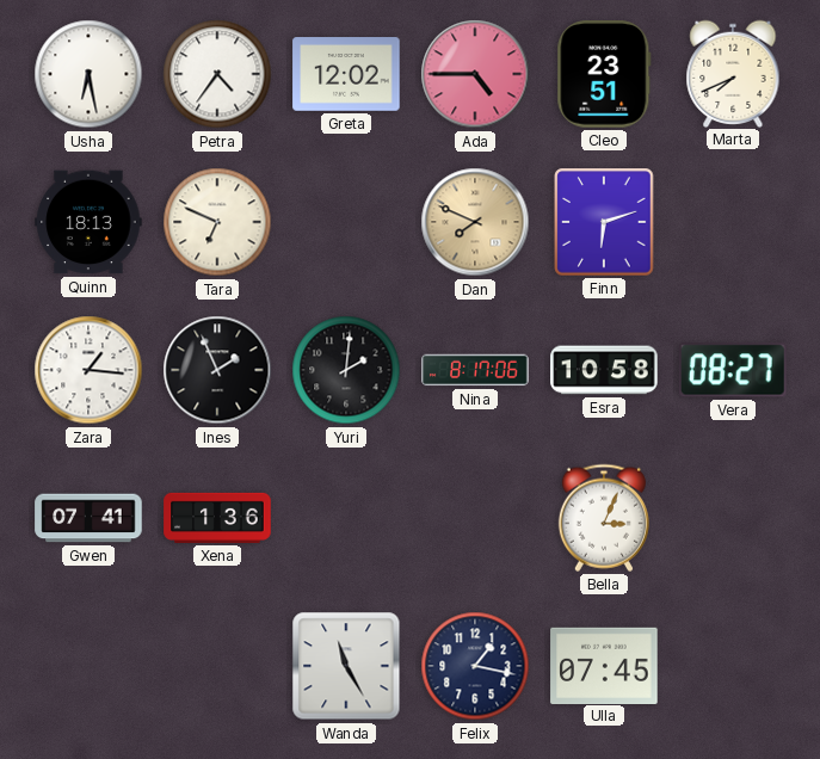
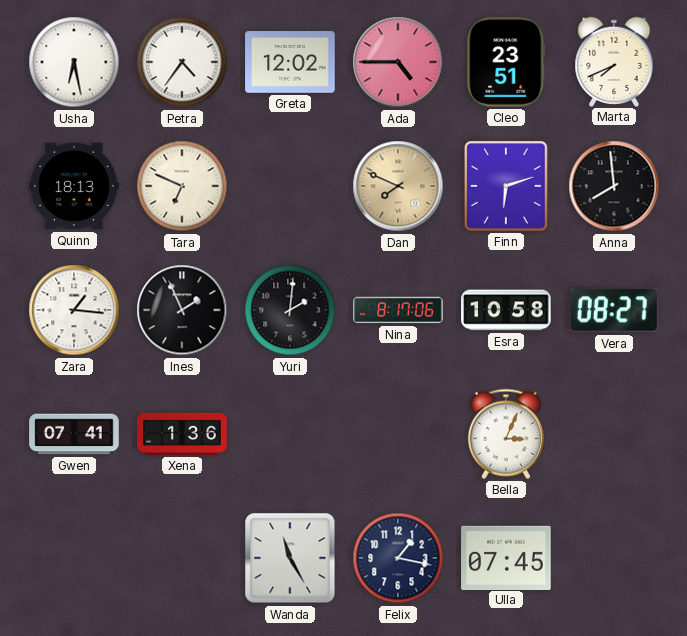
Anna: none -> 7:59
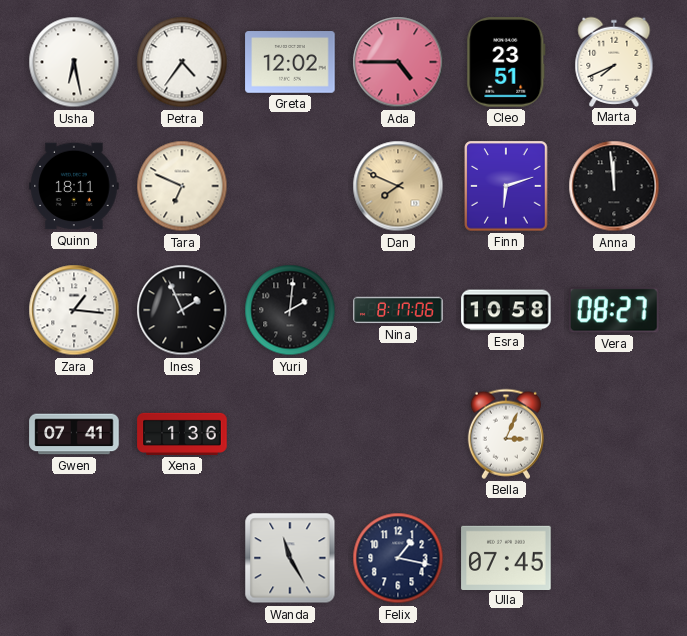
Quinn: 18:13 -> 18:11
Anna: 7:59 -> 11:59
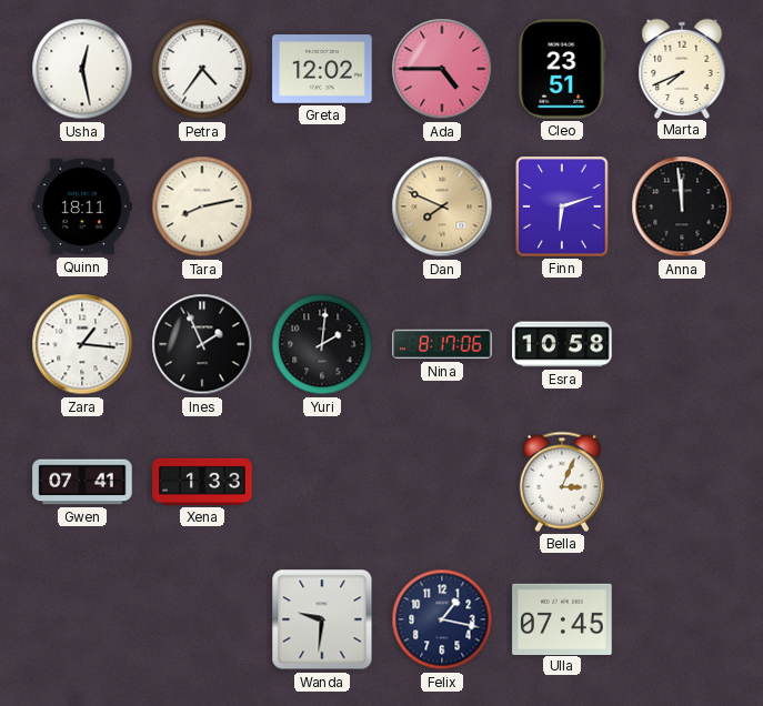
Usha: 6:28 -> 12:28
Tara: 6:49 -> 8:13
Vera: 08:27 -> none
Xena: 1:36 -> 1:33
Wanda: 11:25 -> 9:31
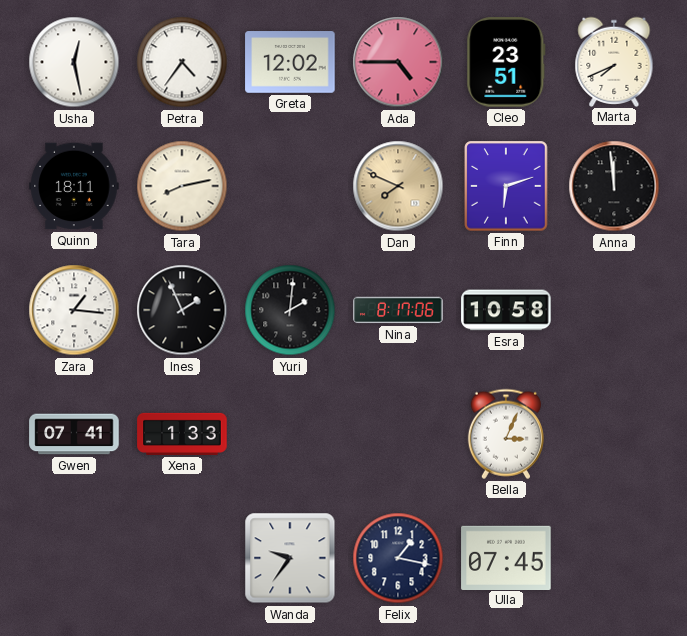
Wanda: 9:31 -> 9:36
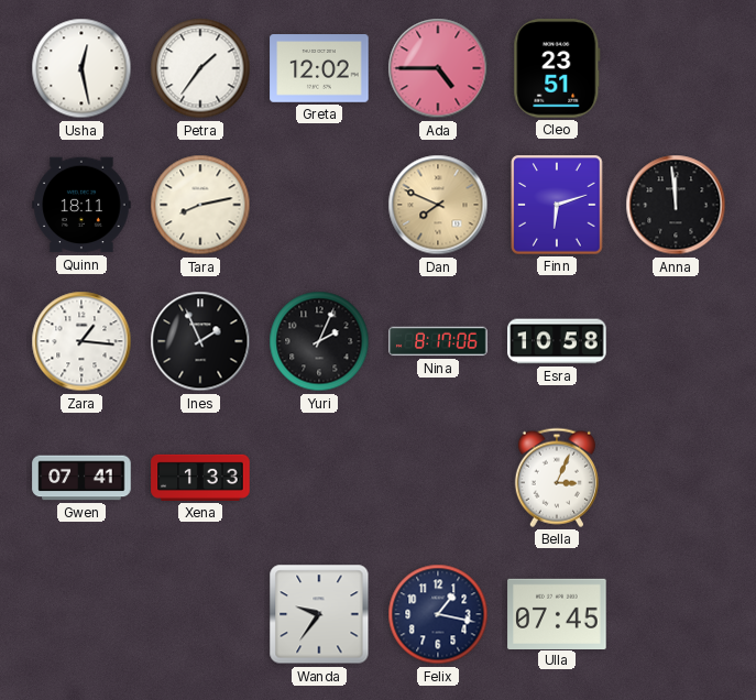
Petra: 4:36 -> 1:36
Marta: 7:41 -> none
Yuri: 2:01 -> 2:04
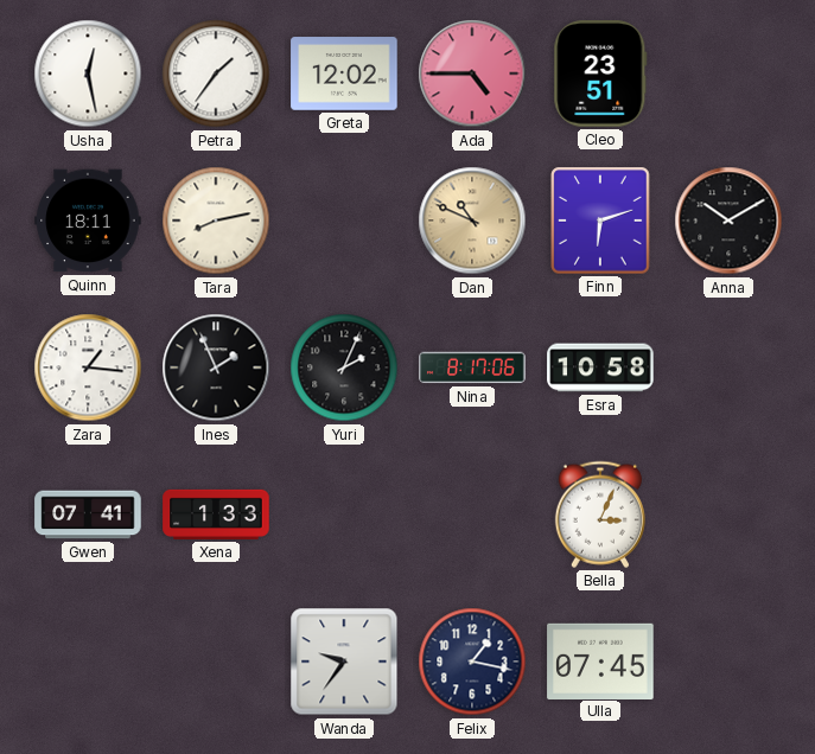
Dan: 7:49 -> 10:49
Anna: 11:59 -> 10:10
